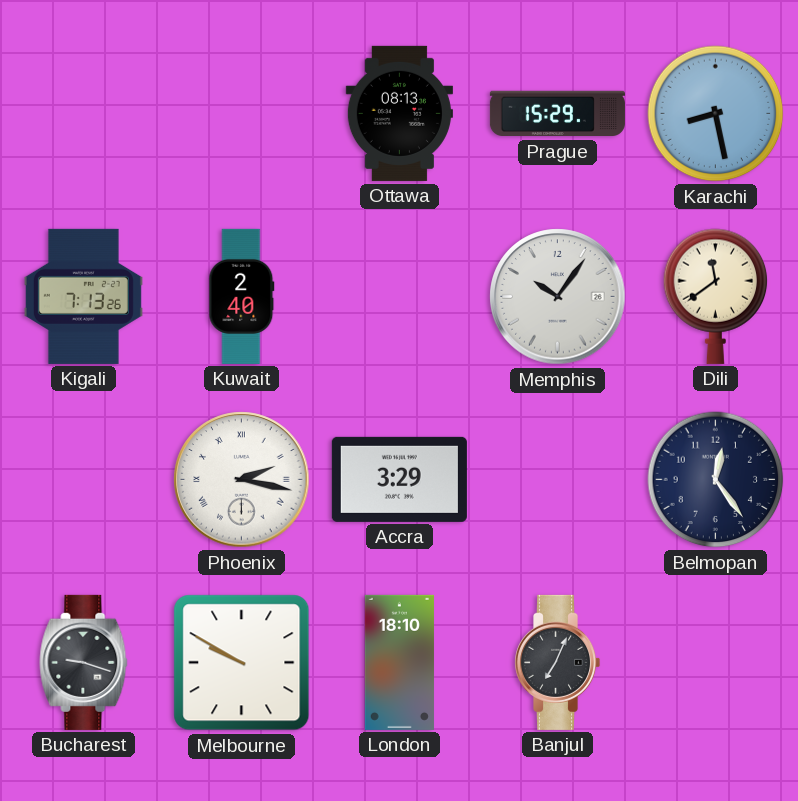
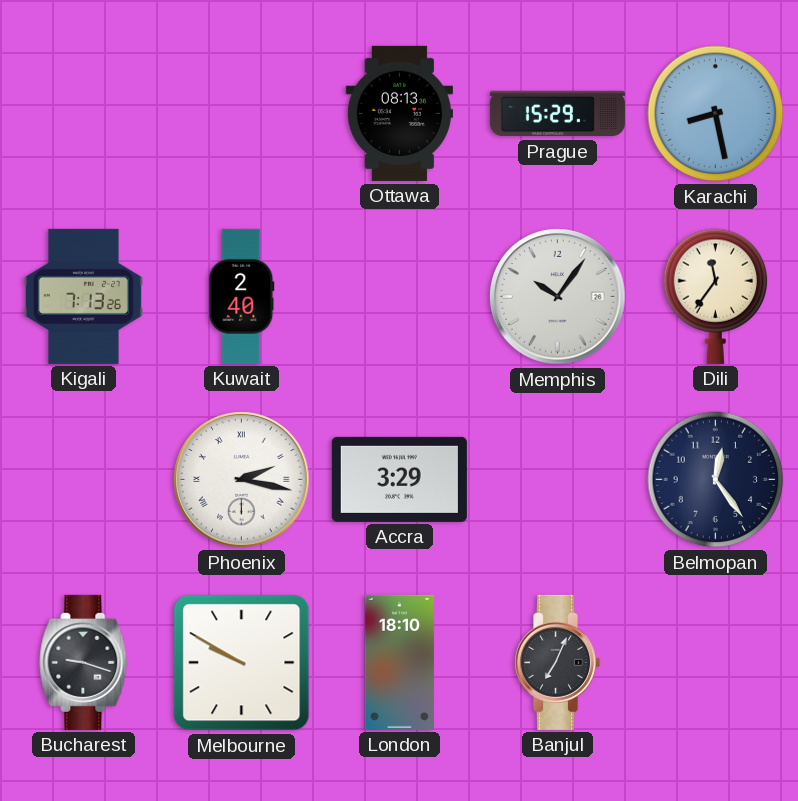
Dili: 11:39 -> 11:36
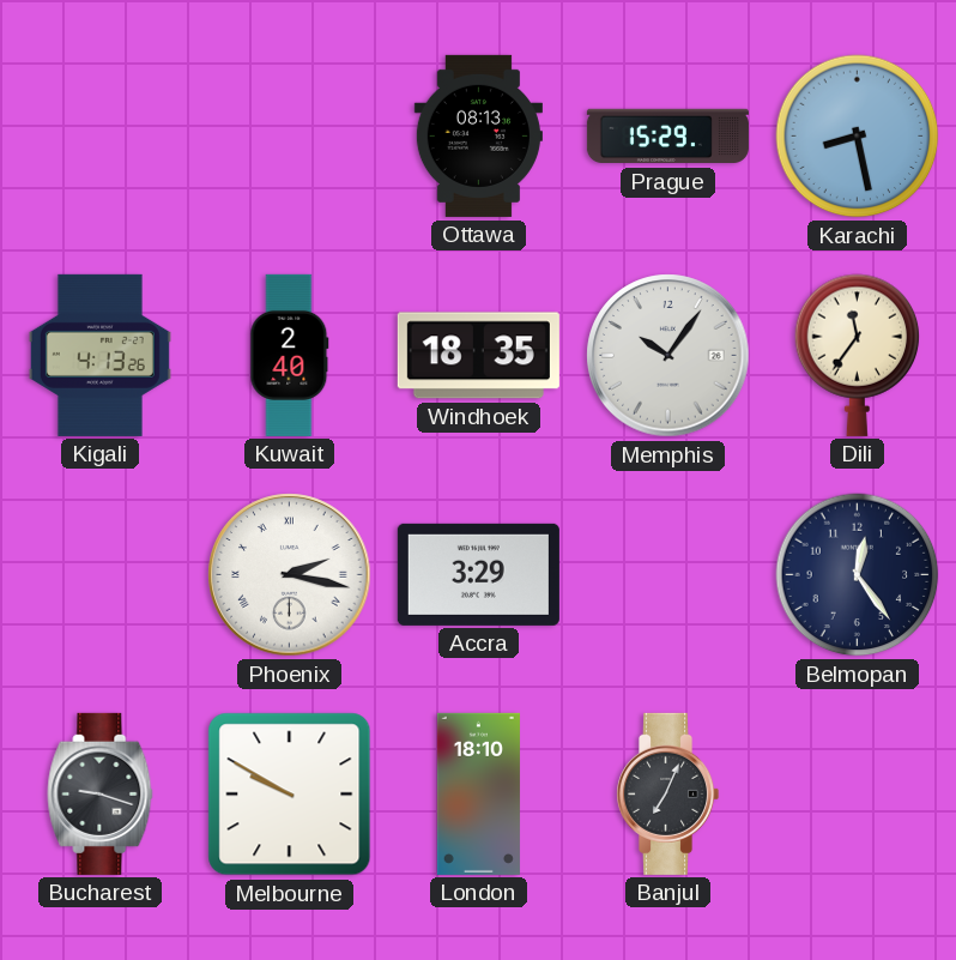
Kigali: 7:13 -> 4:13
Windhoek: none -> 18:35
